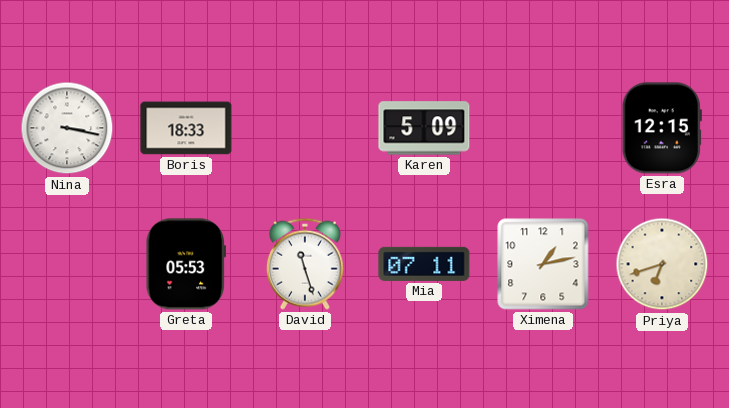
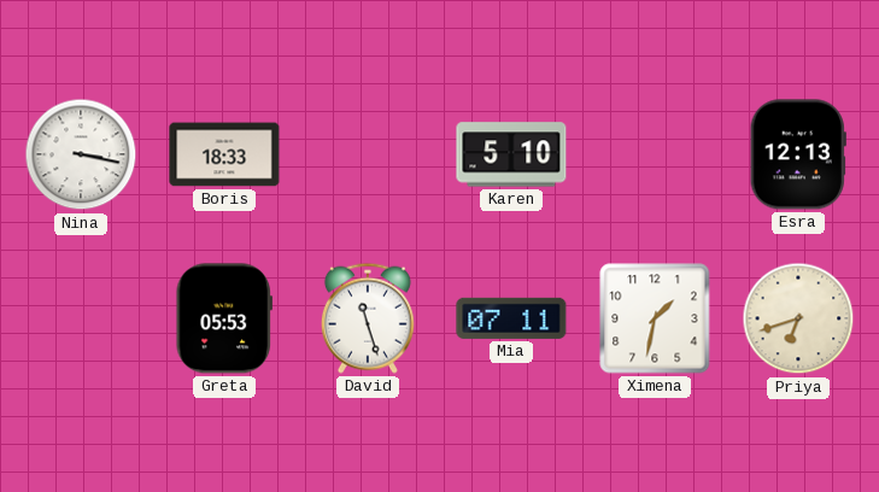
Karen: 5:09 -> 5:10
Esra: 12:15 -> 12:13
Ximena: 1:13 -> 1:32
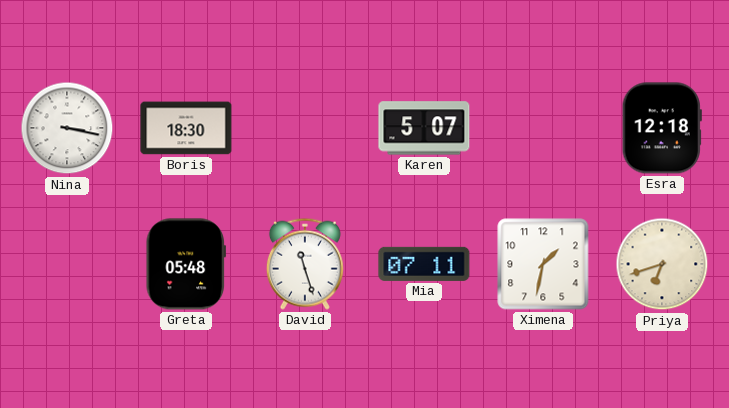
Boris: 18:33 -> 18:30
Karen: 5:10 -> 5:07
Esra: 12:13 -> 12:18
Greta: 05:53 -> 05:48
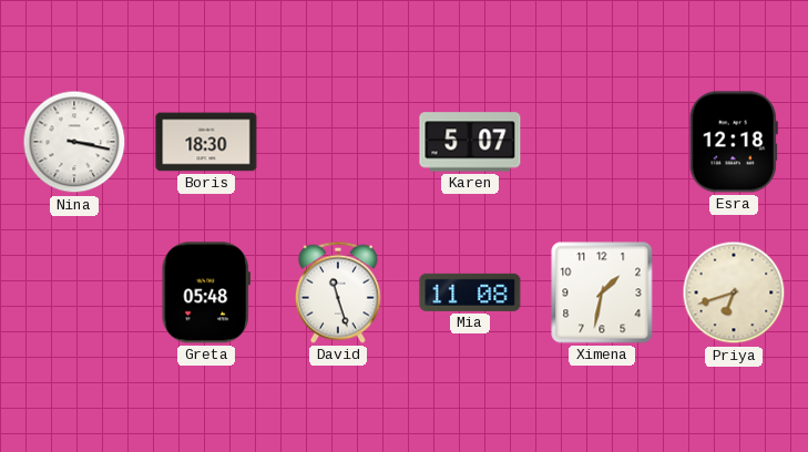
Mia: 07:11 -> 11:08
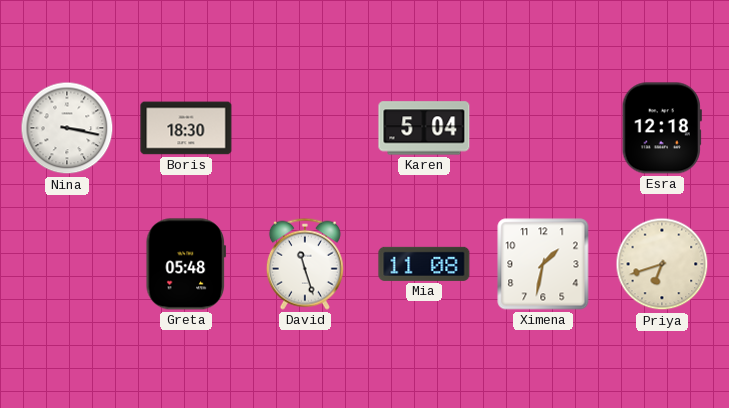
Karen: 5:07 -> 5:04
